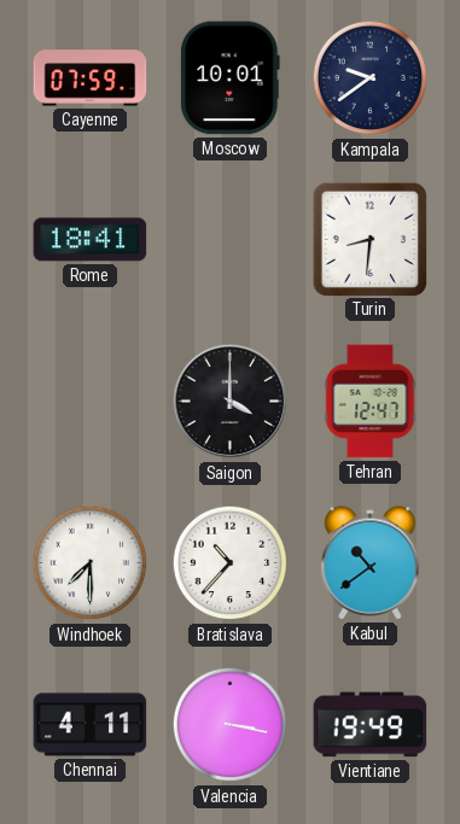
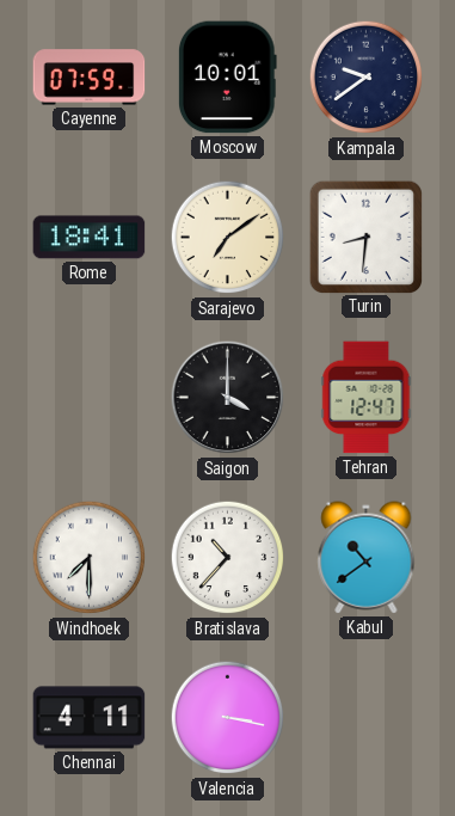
Sarajevo: none -> 7:09
Vientiane: 19:49 -> none
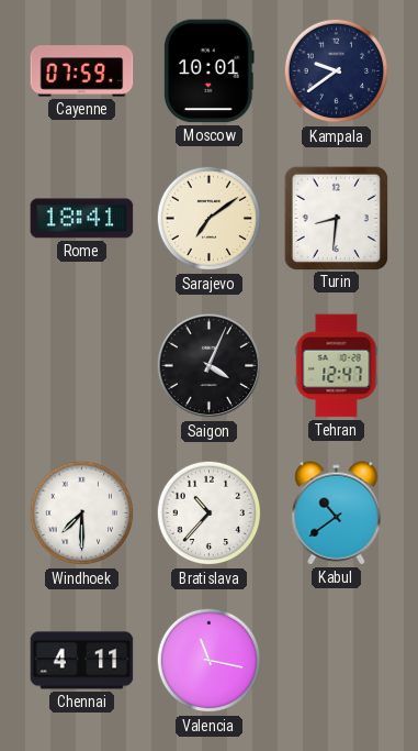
Saigon: 4:00 -> 4:04
Valencia: 3:17 -> 11:17
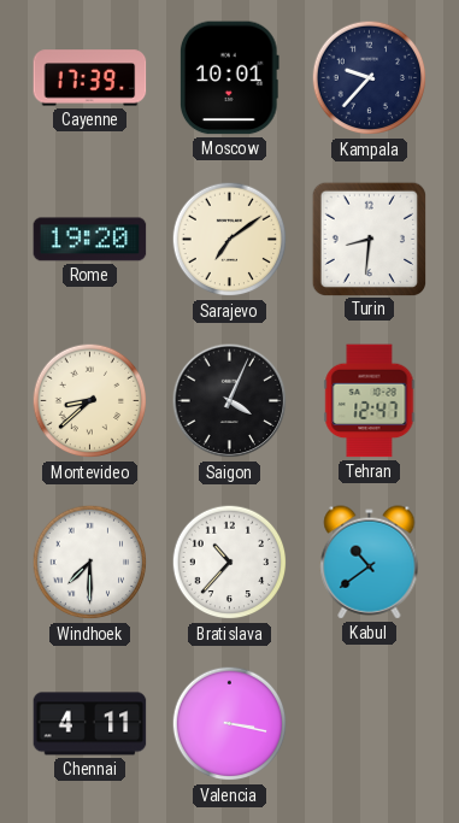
Cayenne: 07:59 -> 17:39
Kampala: 9:39 -> 9:37
Rome: 18:41 -> 19:20
Montevideo: none -> 8:38
Valencia: 11:17 -> 3:17
